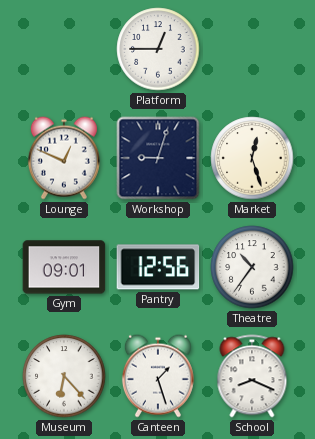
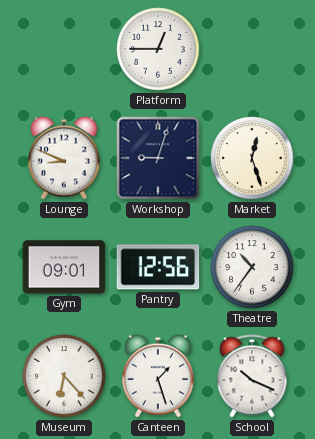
Lounge: 12:49 -> 8:49
School: 8:19 -> 10:19
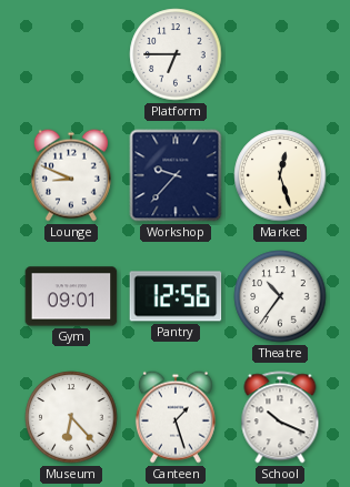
Platform: 12:45 -> 6:45
Workshop: 9:03 -> 9:37
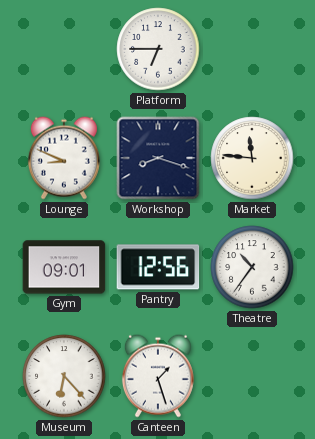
Workshop: 9:37 -> 8:18
Market: 12:27 -> 11:46
School: 10:19 -> none
